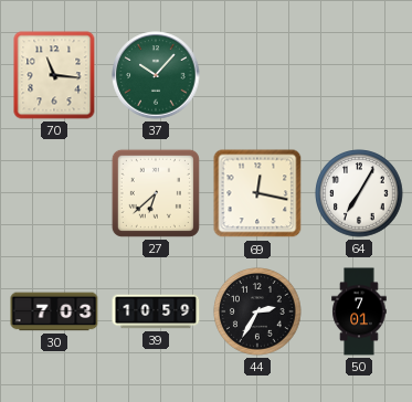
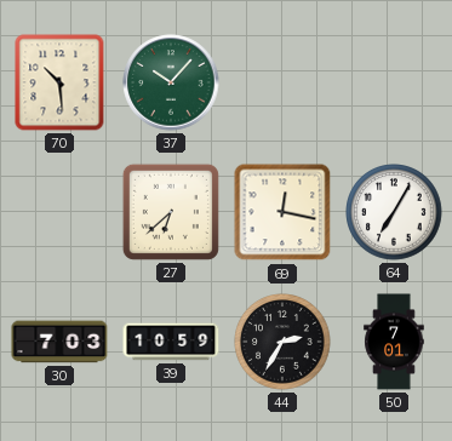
70: 11:16 -> 10:29
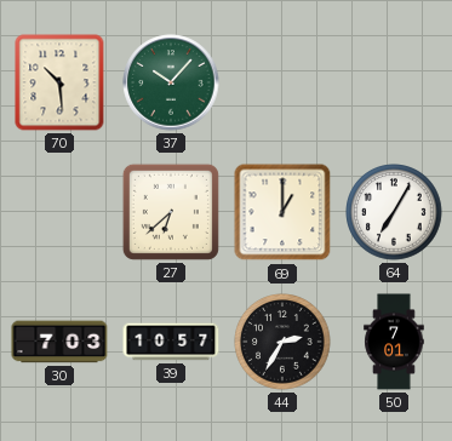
69: 12:17 -> 1:00
39: 10:59 -> 10:57
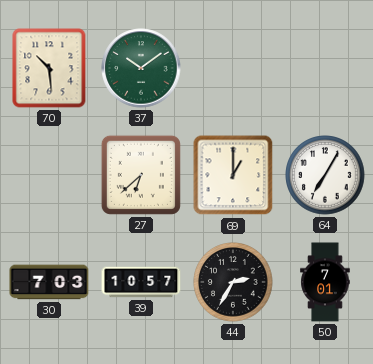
37: 10:07 -> 10:09
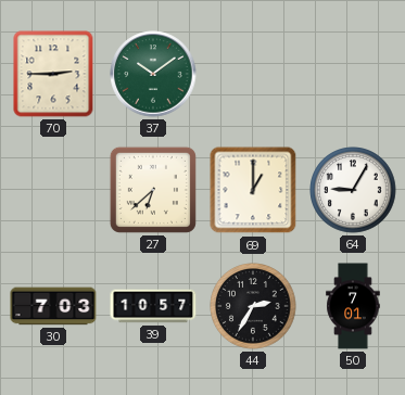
70: 10:29 -> 2:45
64: 7:05 -> 9:05
